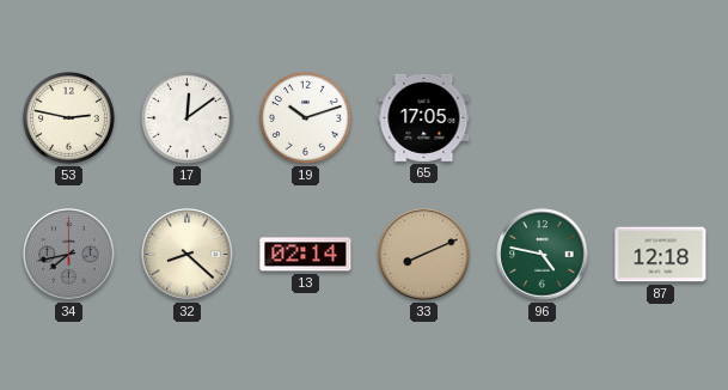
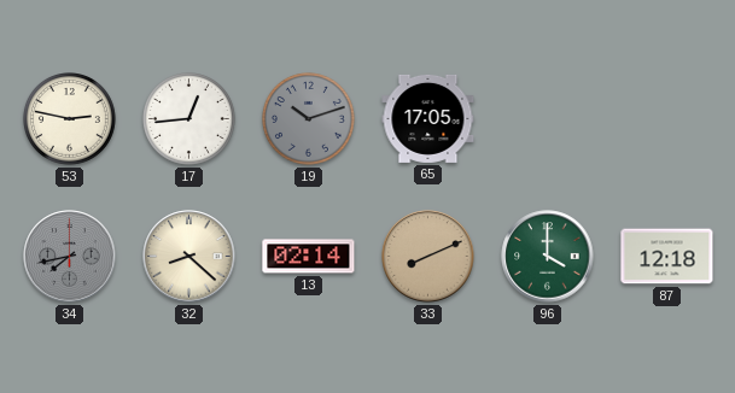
17: 12:09 -> 12:44
19 dial: white -> grey
96: 4:47 -> 4:00
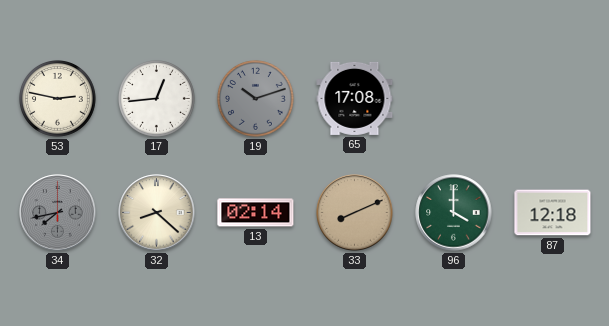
65: 17:05 -> 17:08
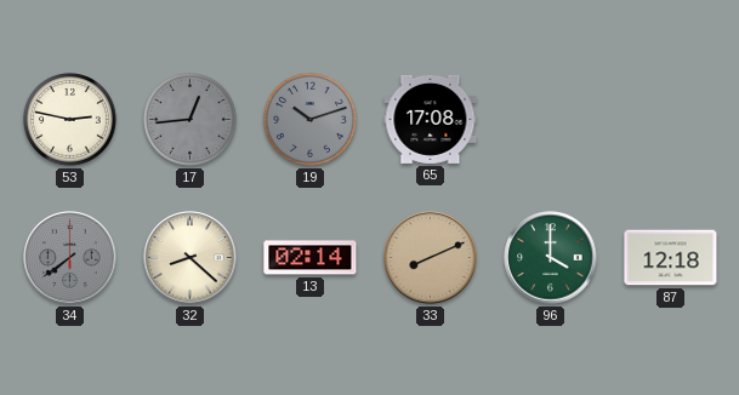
17 dial: white -> grey
34: 7:43 -> 7:39
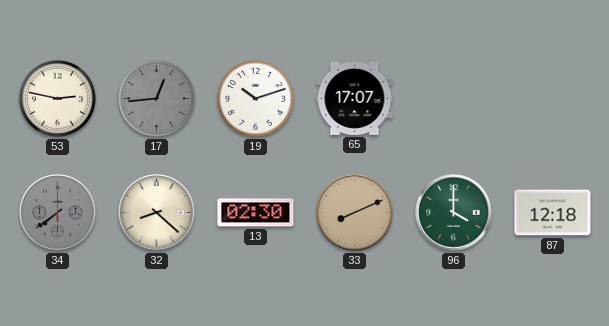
19 dial: grey -> white
65: 17:08 -> 17:07
13: 02:14 -> 02:30
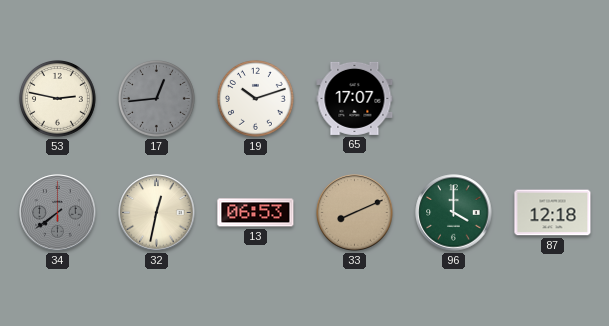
32: 8:22 -> 12:32
13: 02:30 -> 06:53
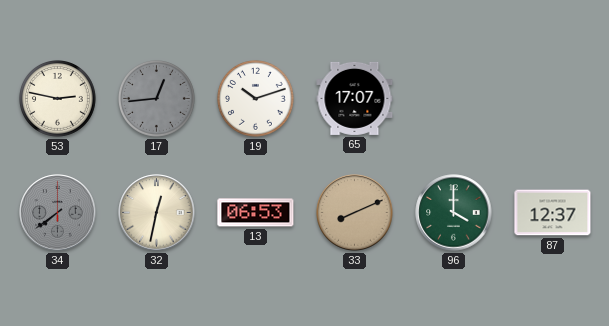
87: 12:18 -> 12:37
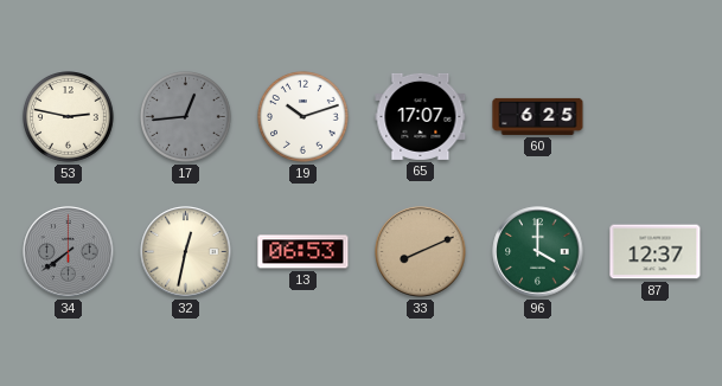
60: none -> 6:25
